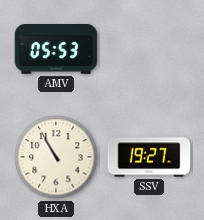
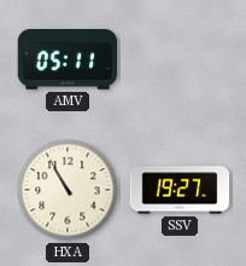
AMV: 05:53 -> 05:11
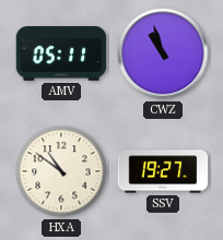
CWZ: none -> 10:57
HXA: 10:55 -> 10:51
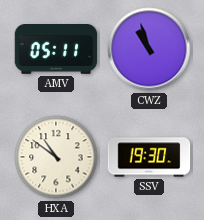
SSV: 19:27 -> 19:30
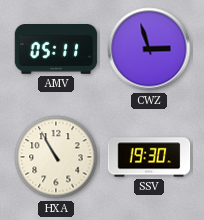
CWZ: 10:57 -> 2:57
HXA: 10:51 -> 10:55
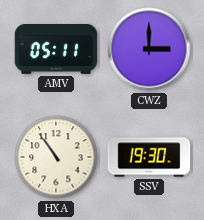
CWZ: 2:57 -> 3:00
HXA: 10:55 -> 10:54
